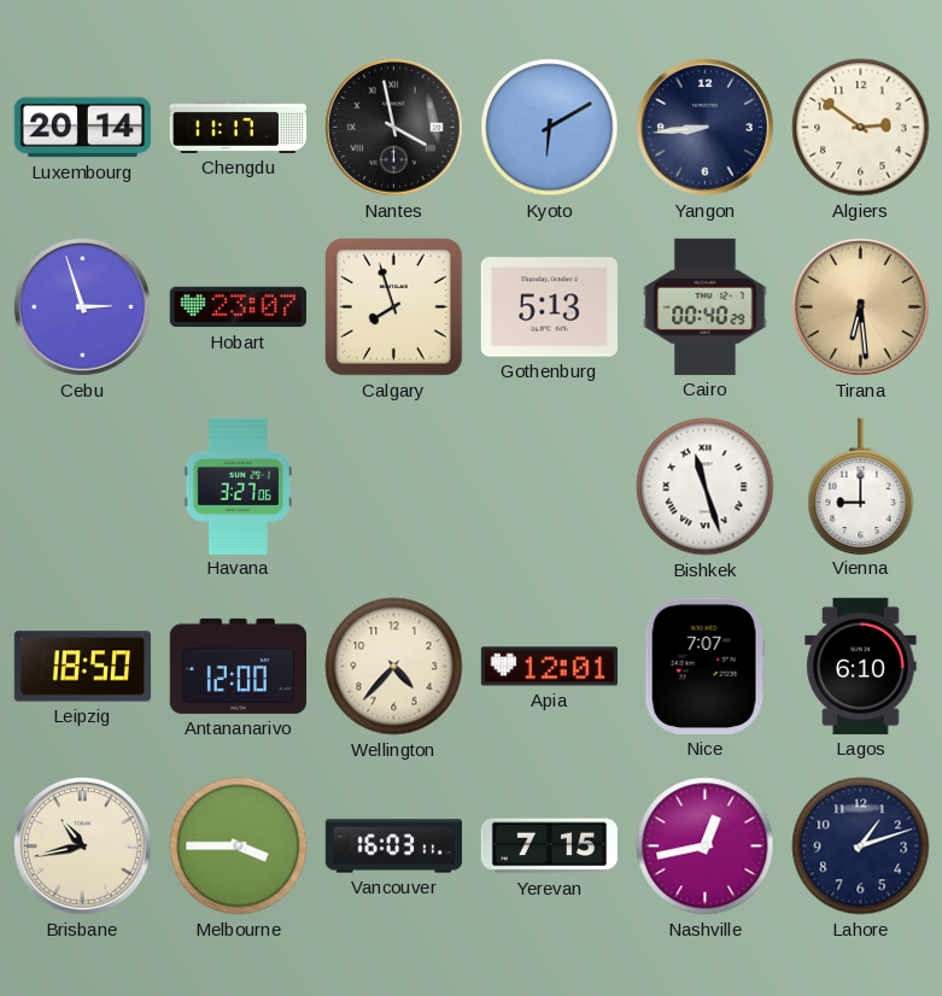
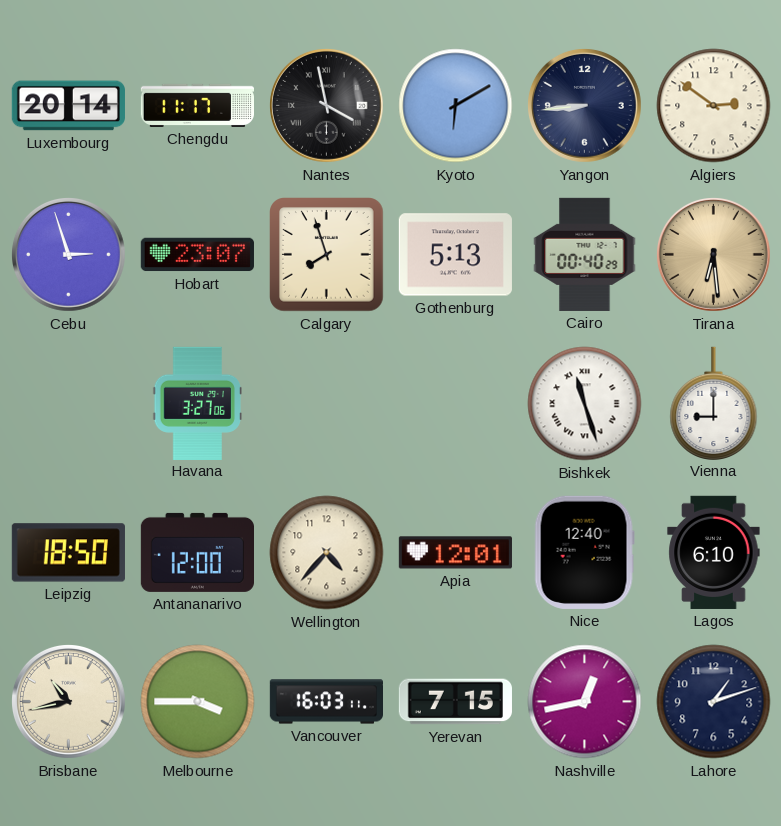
Nice: 7:07 -> 12:40
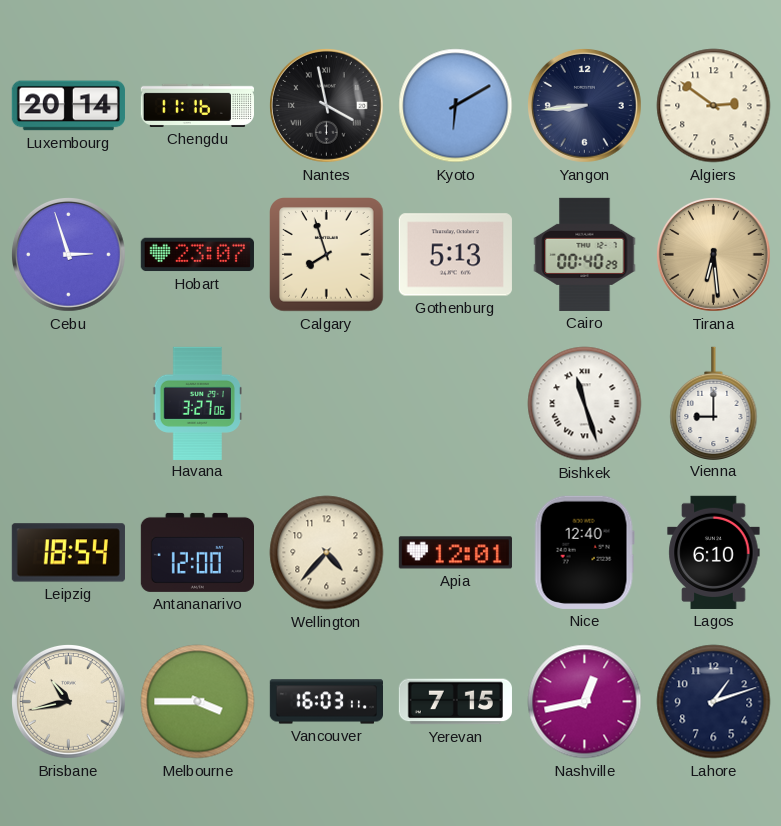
Chengdu: 11:17 -> 11:16
Leipzig: 18:50 -> 18:54
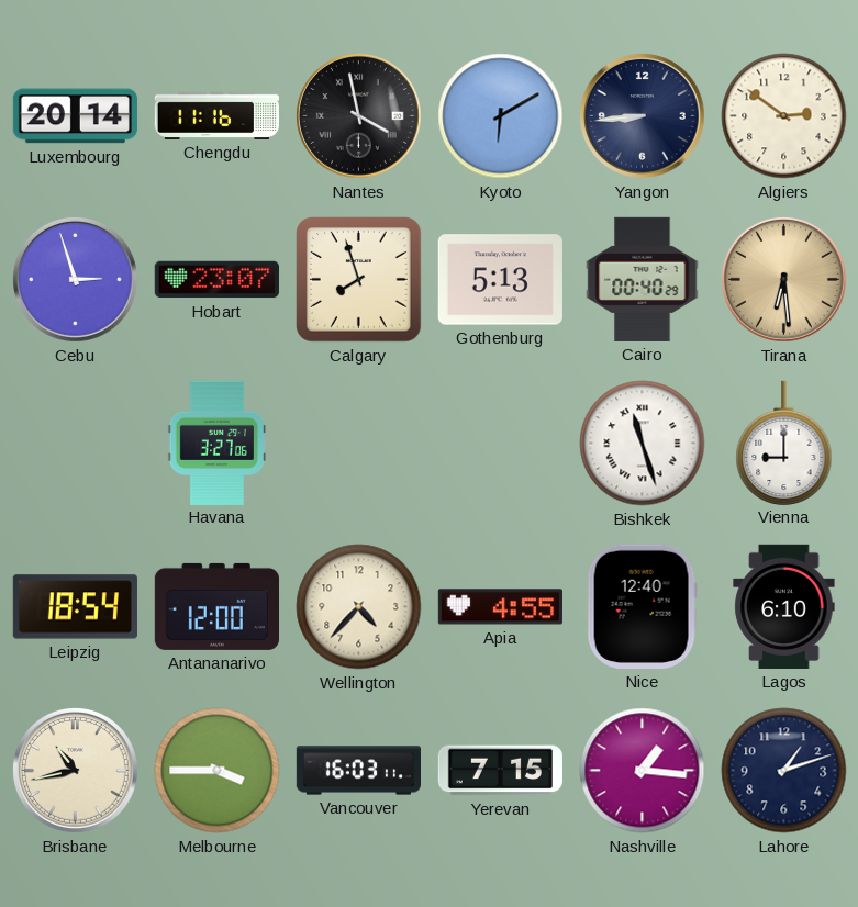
Apia: 12:01 -> 4:55
Nashville: 12:43 -> 1:16
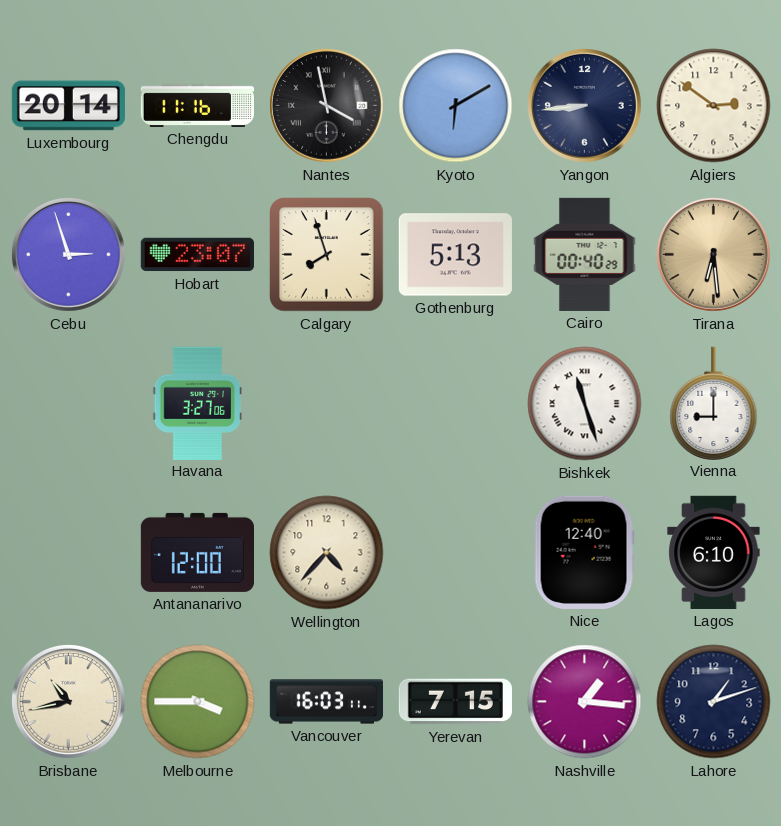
Leipzig: 18:54 -> none
Apia: 4:55 -> none
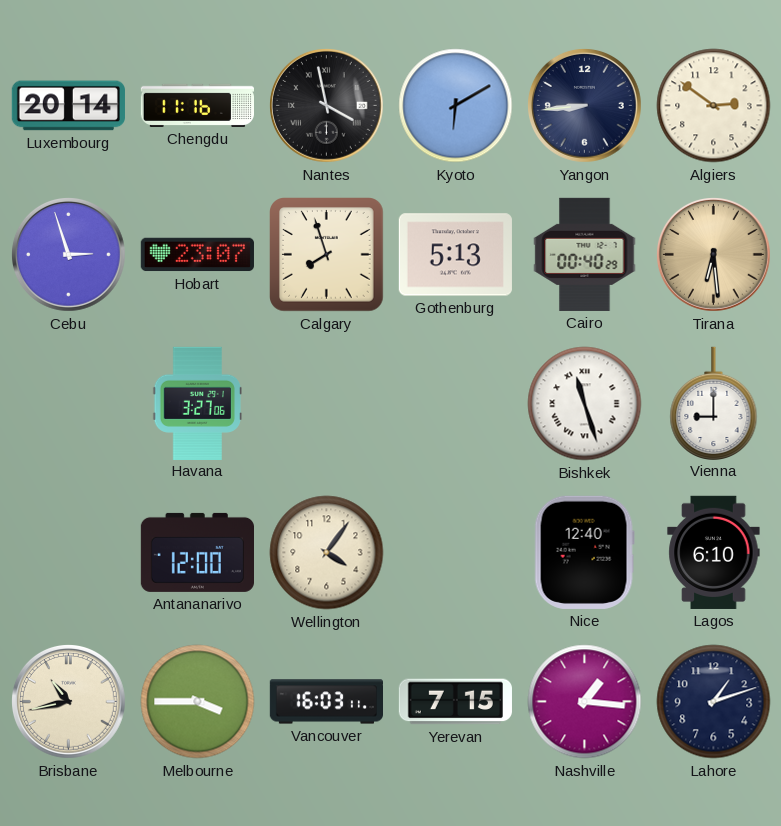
Wellington: 4:37 -> 4:06
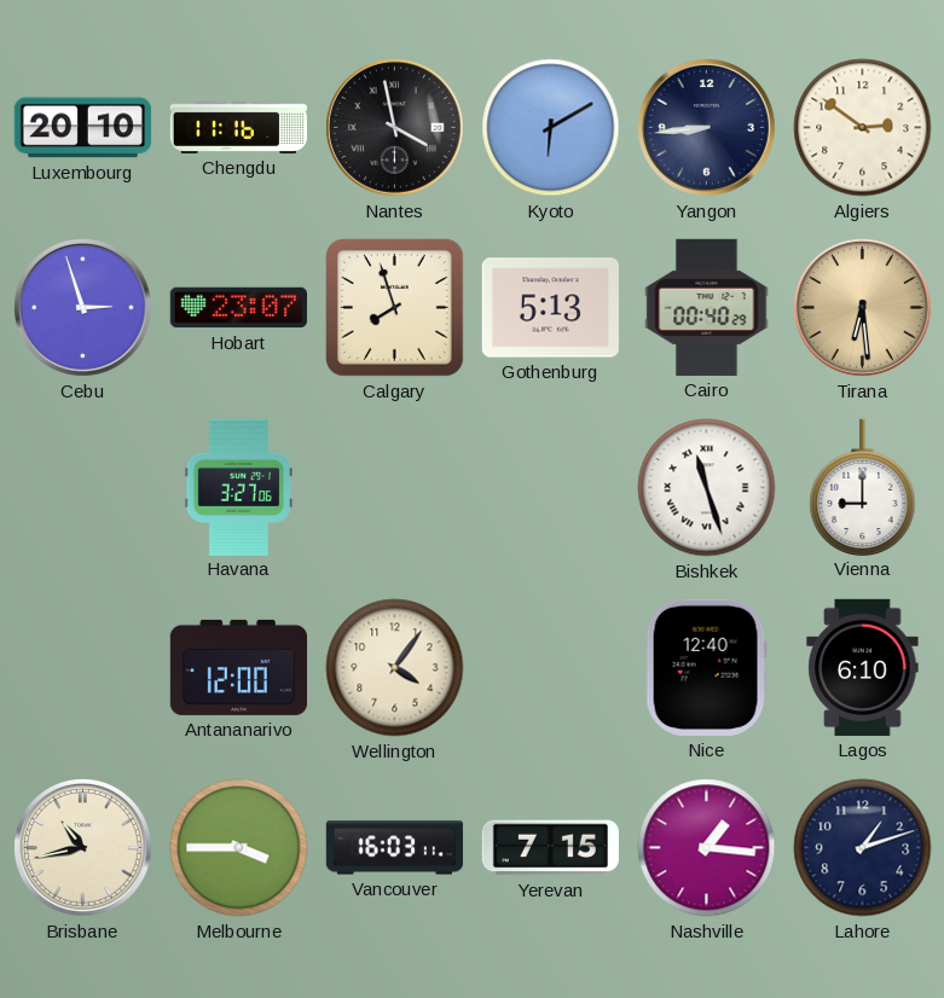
Luxembourg: 20:14 -> 20:10
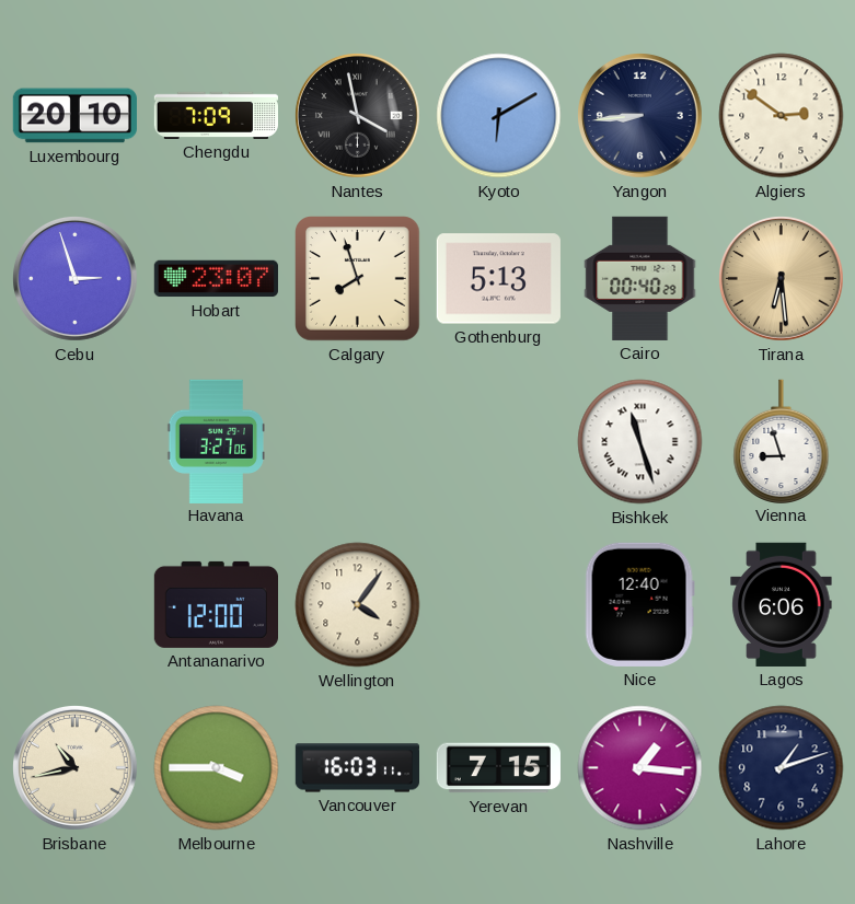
Chengdu: 11:16 -> 7:09
Vienna: 9:00 -> 8:57
Lagos: 6:10 -> 6:06
